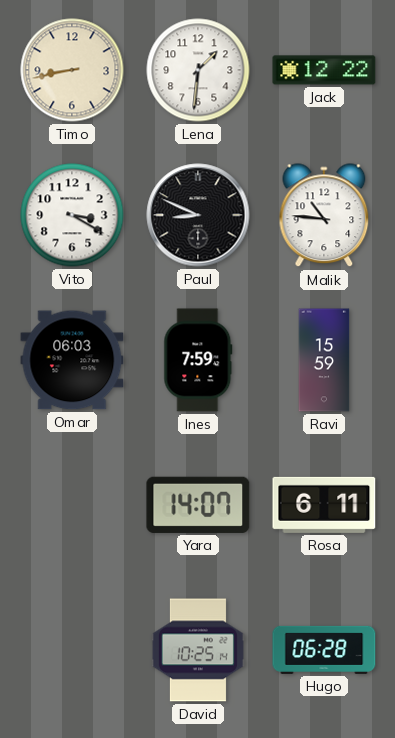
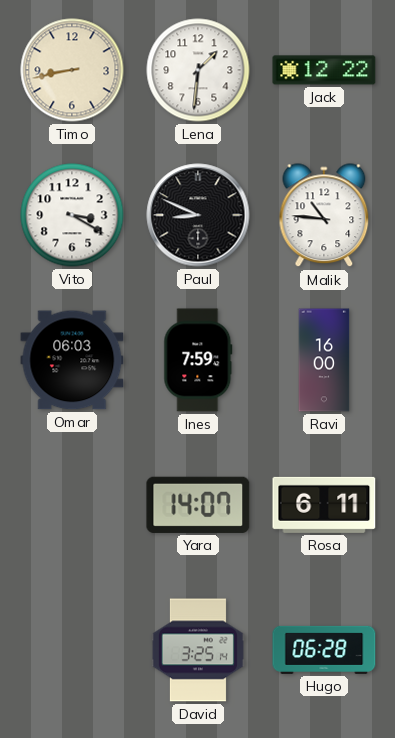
Ravi: 15:59 -> 16:00
David: 10:25 -> 3:25
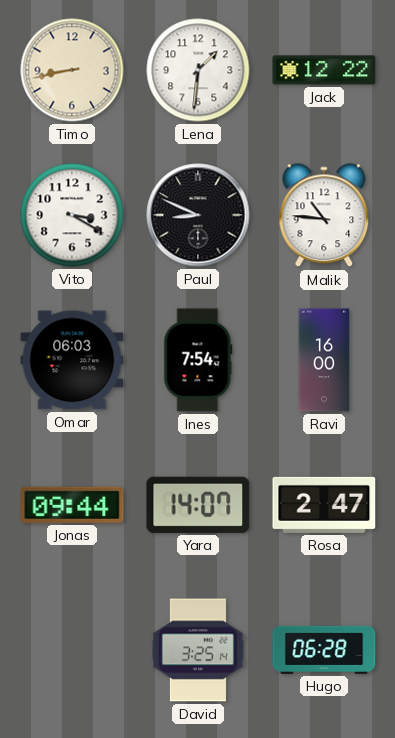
Ines: 7:59 -> 7:54
Jonas: none -> 09:44
Rosa: 6:11 -> 2:47
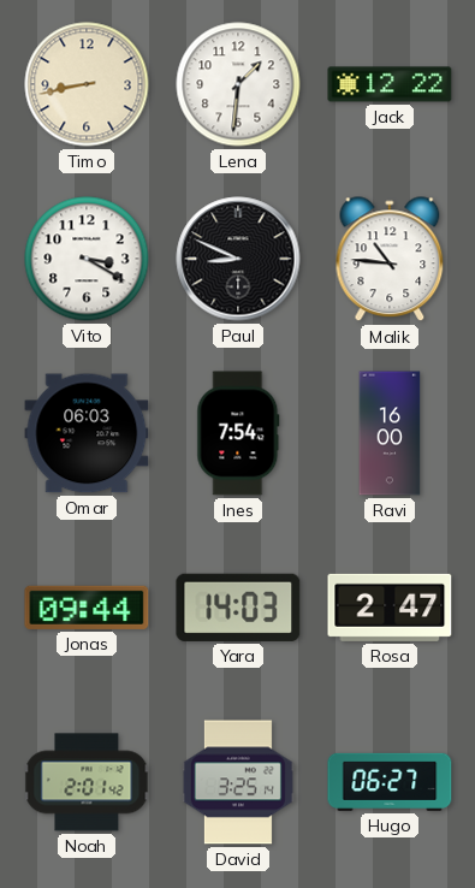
Yara: 14:07 -> 14:03
Noah: none -> 2:01
Hugo: 06:28 -> 06:27
